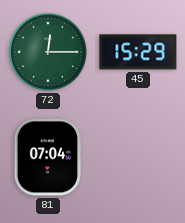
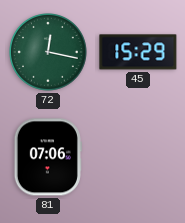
72: 12:15 -> 12:17
81: 07:04 -> 07:06
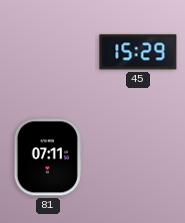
72: 12:17 -> none
81: 07:06 -> 07:11
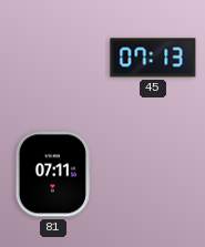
45: 15:29 -> 07:13
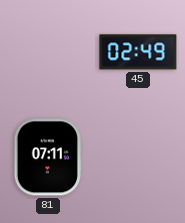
45: 07:13 -> 02:49
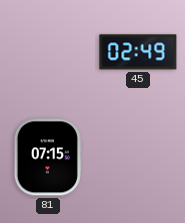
81: 07:11 -> 07:15
